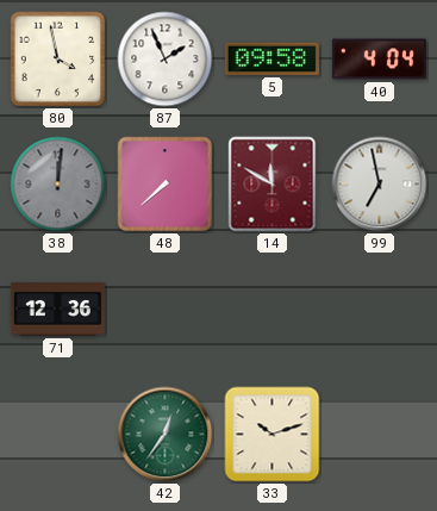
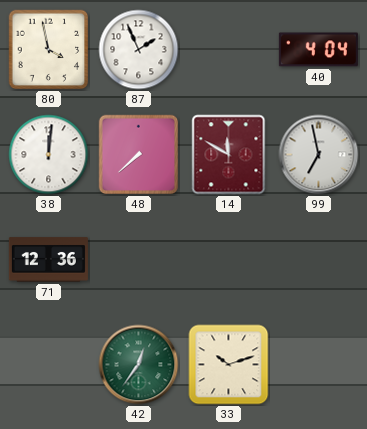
5: 09:58 -> none
38 dial: grey -> white
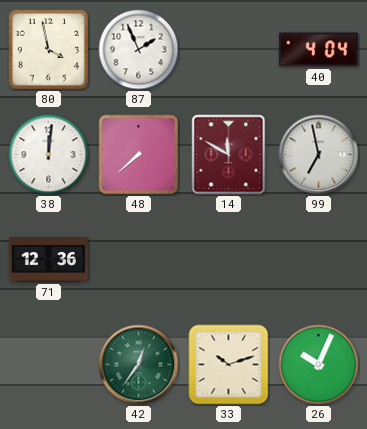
26: none -> 10:04
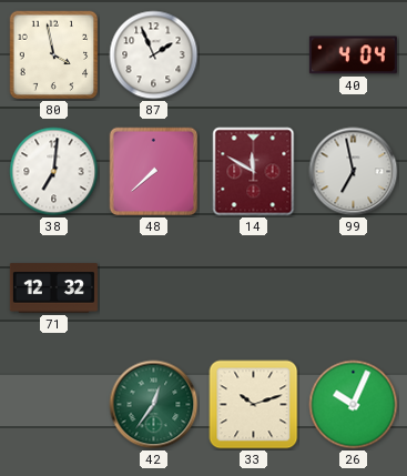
38: 12:01 -> 7:01
71: 12:36 -> 12:32
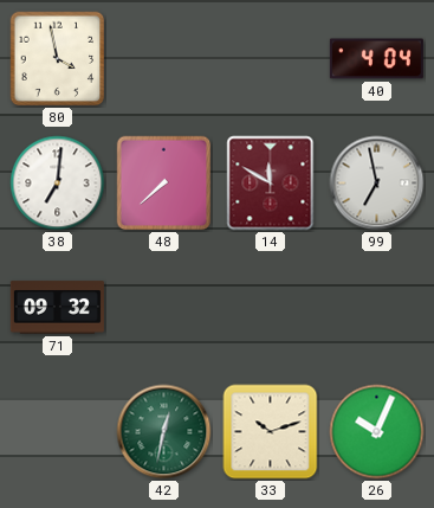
87: 1:56 -> none
71: 12:32 -> 09:32
42: 12:36 -> 12:32
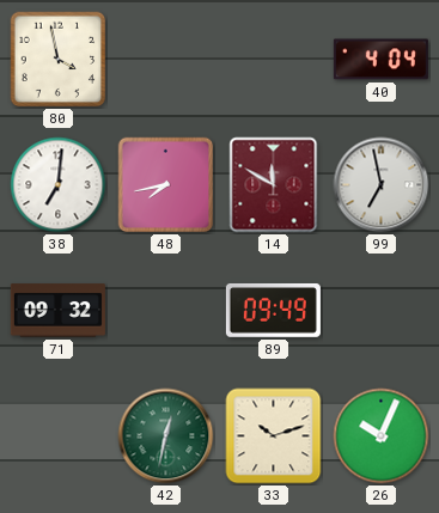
48: 7:38 -> 7:43
89: none -> 09:49
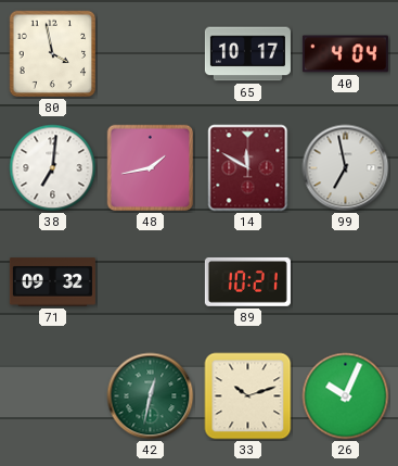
65: none -> 10:17
48: 7:43 -> 1:43
89: 09:49 -> 10:21
